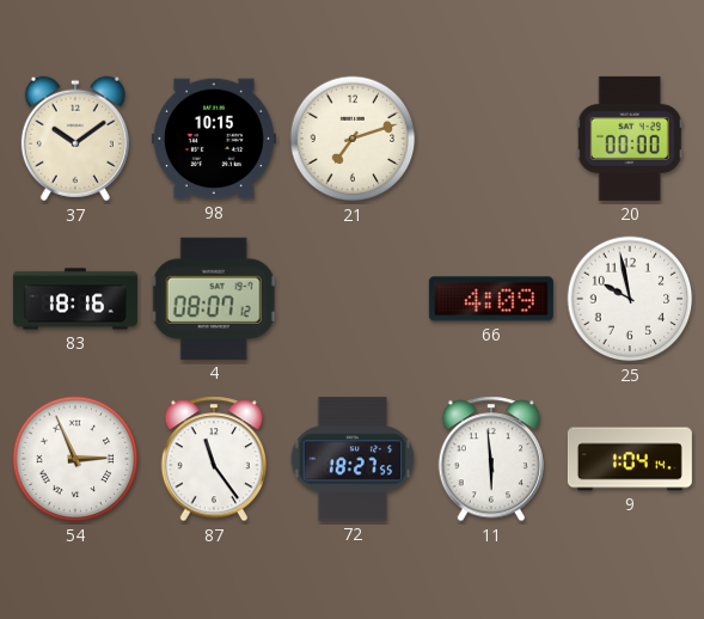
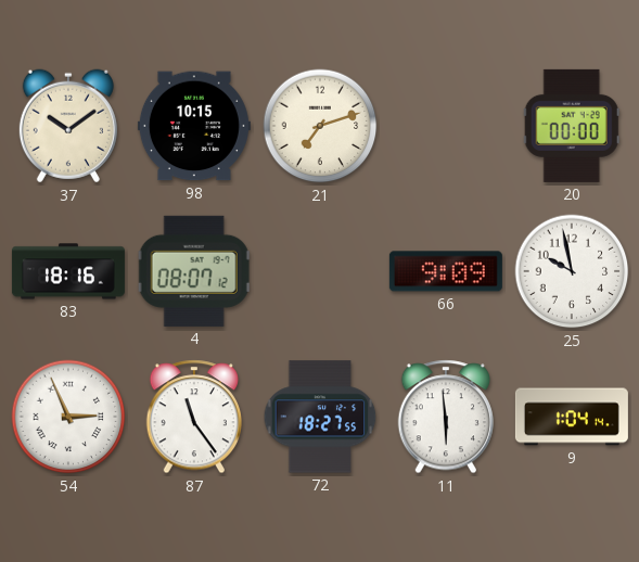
66: 4:09 -> 9:09
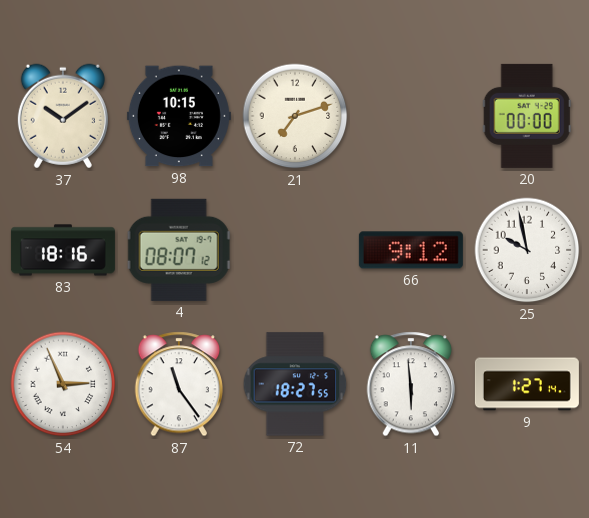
66: 9:09 -> 9:12
9: 1:04 -> 1:27
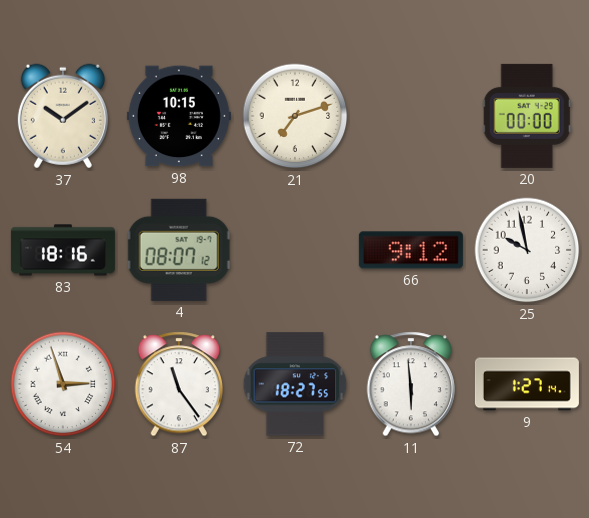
54: 2:56 -> 2:57
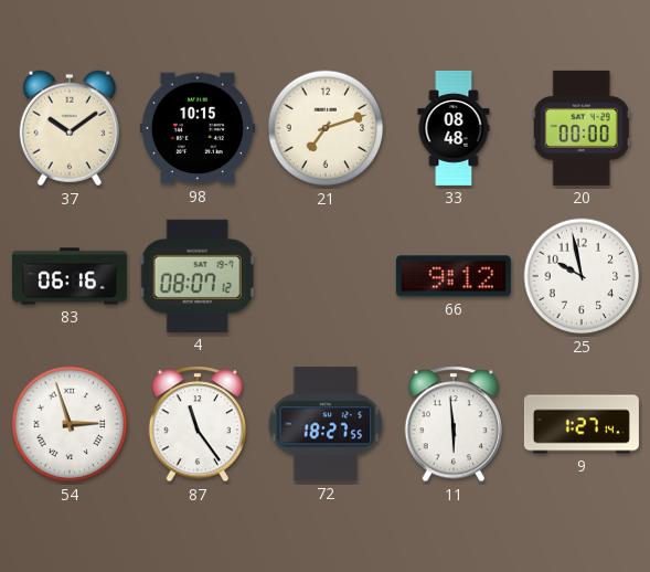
33: none -> 08:48
83: 18:16 -> 06:16
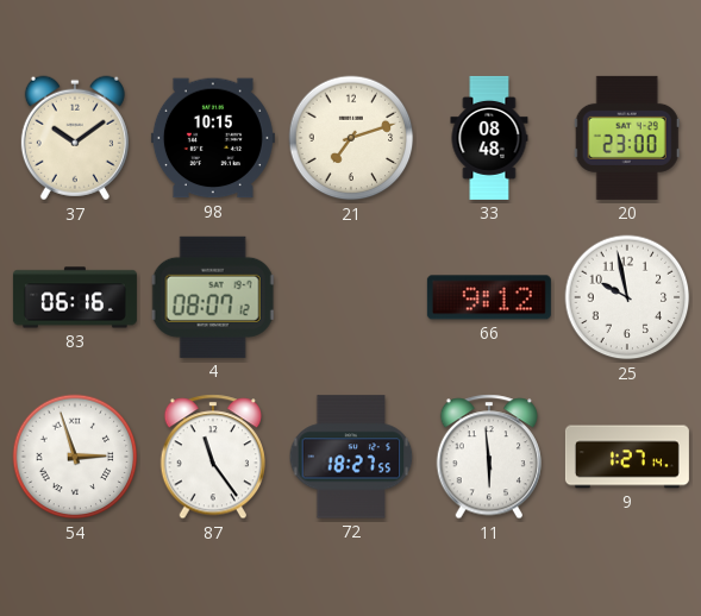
20: 00:00 -> 23:00
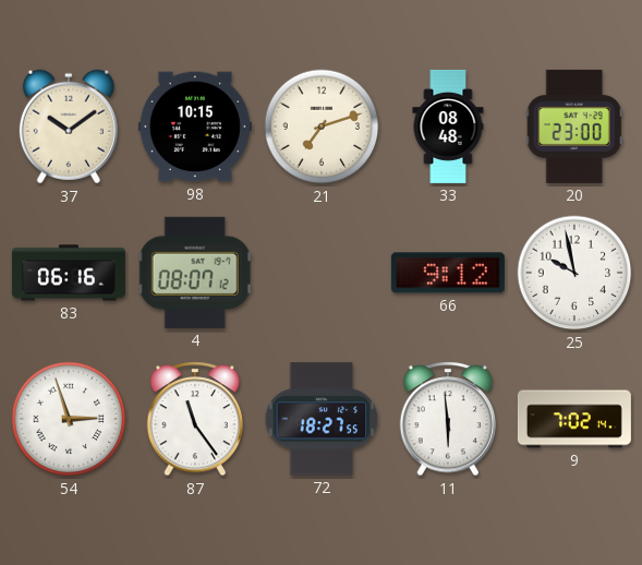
9: 1:27 -> 7:02
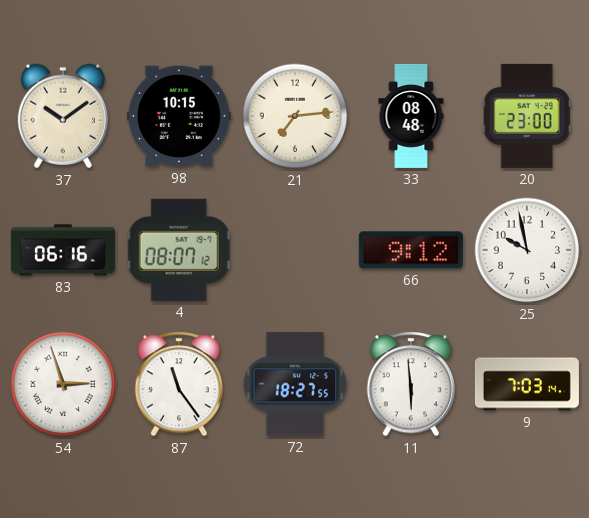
21: 7:12 -> 7:14
9: 7:02 -> 7:03
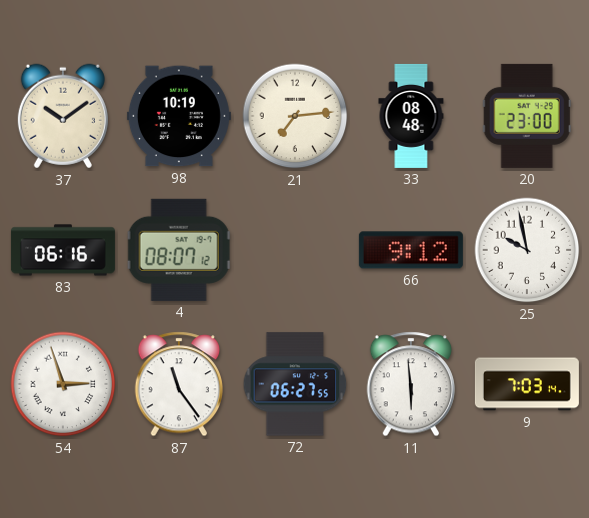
98: 10:15 -> 10:19
72: 18:27 -> 06:27
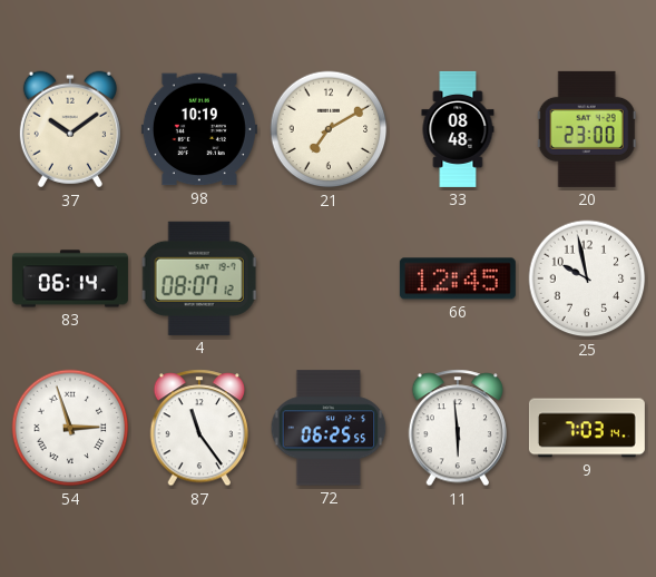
21: 7:14 -> 7:10
83: 06:16 -> 06:14
66: 9:12 -> 12:45
72: 06:27 -> 06:25
